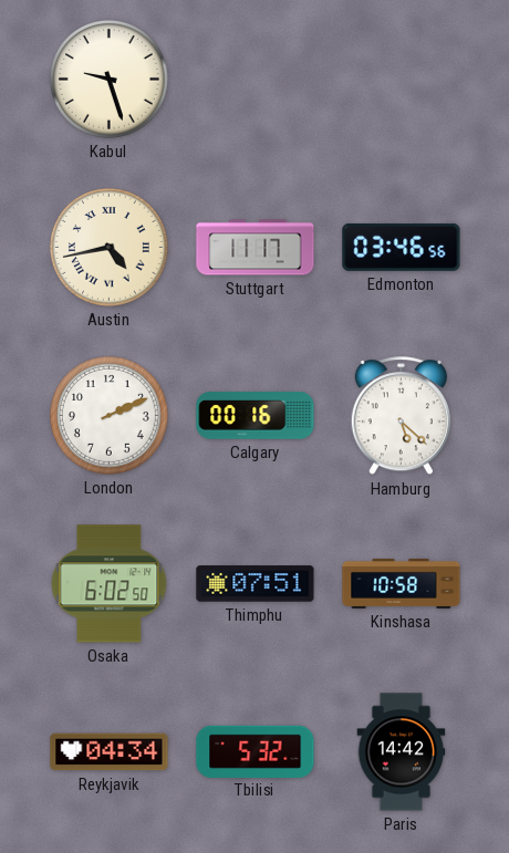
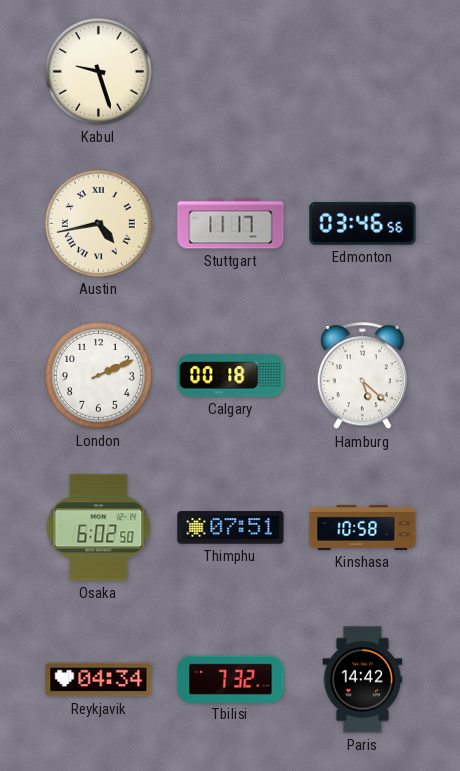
Calgary: 00:16 -> 00:18
Tbilisi: 5:32 -> 7:32
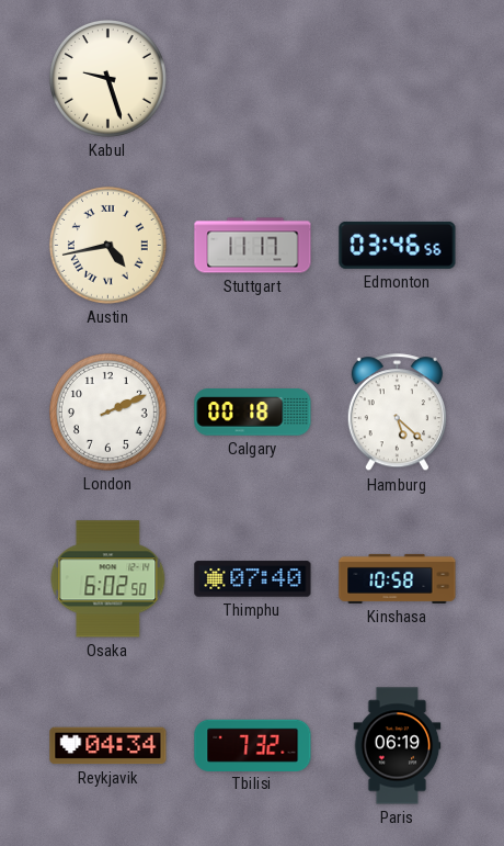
Thimphu: 07:51 -> 07:40
Paris: 14:42 -> 06:19
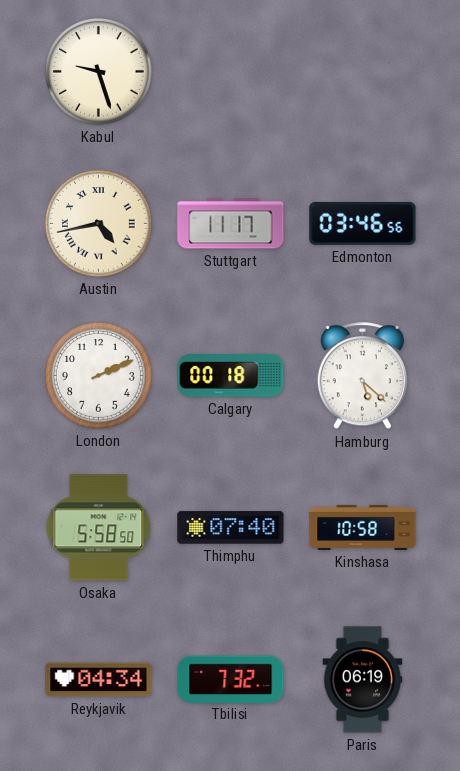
Osaka: 6:02 -> 5:58
